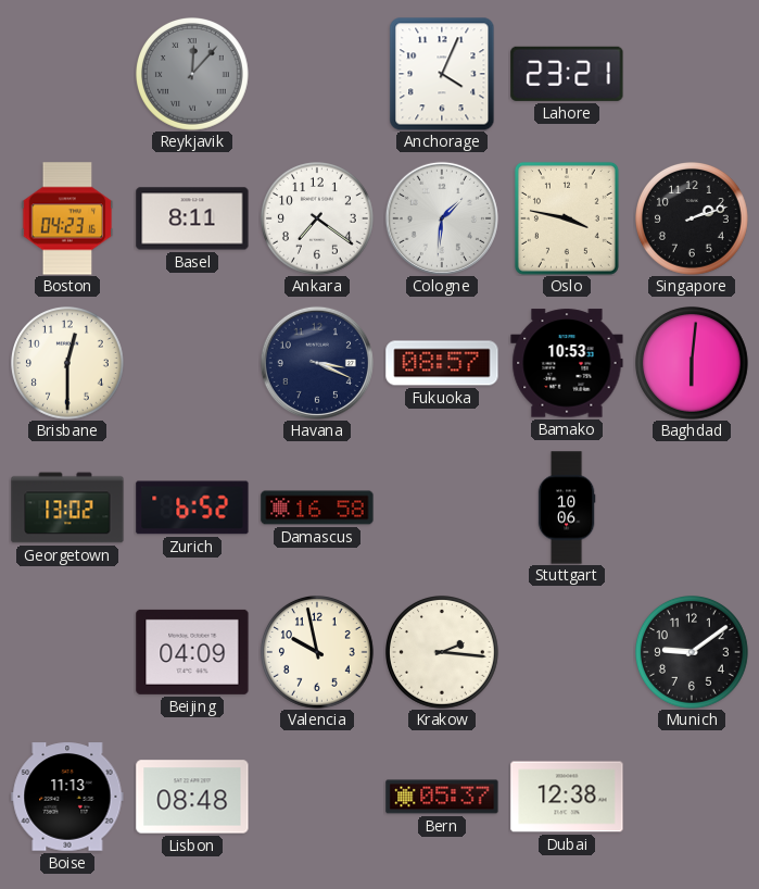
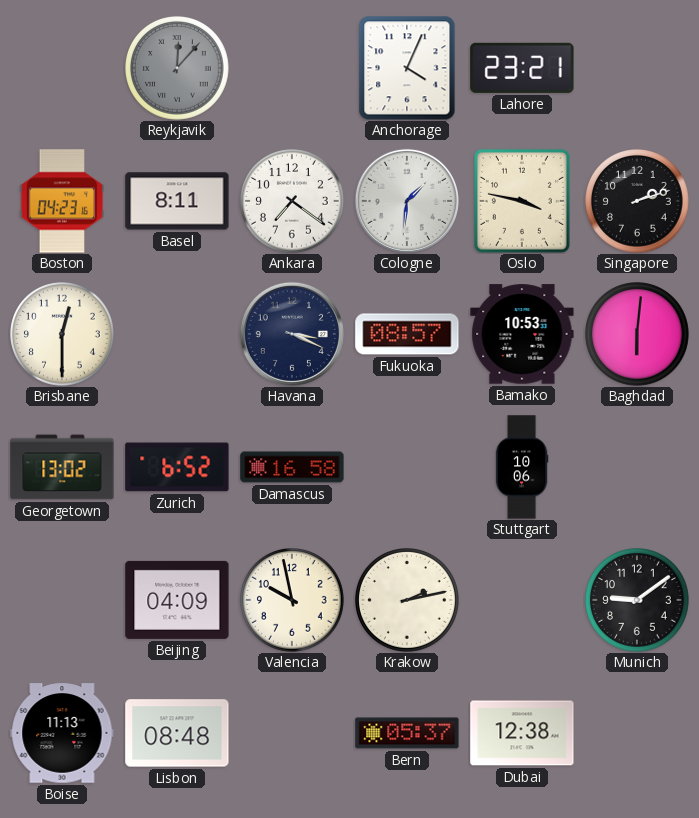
Krakow: 2:16 -> 2:13
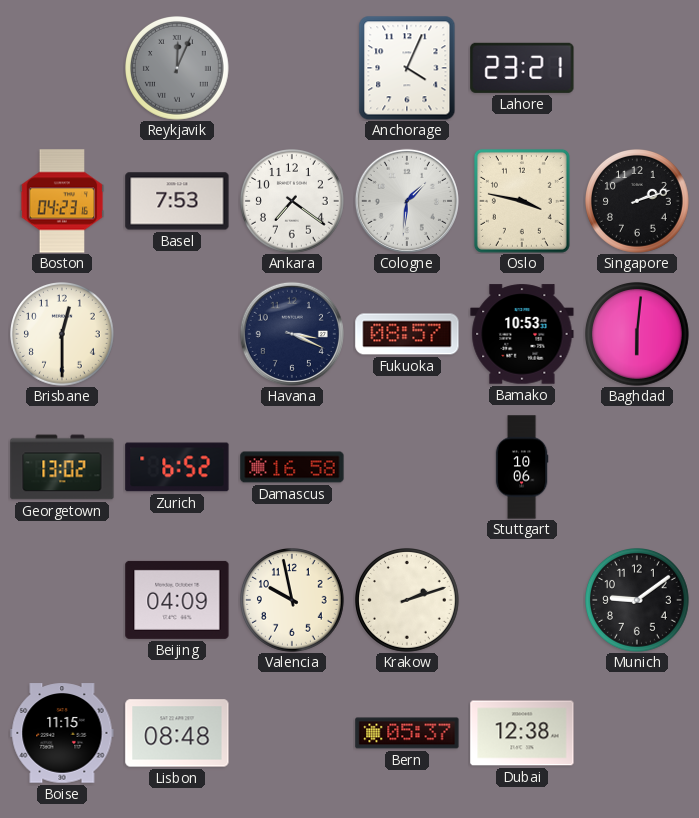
Reykjavik: 12:07 -> 12:04
Basel: 8:11 -> 7:53
Krakow: 2:13 -> 2:12
Boise: 11:13 -> 11:15
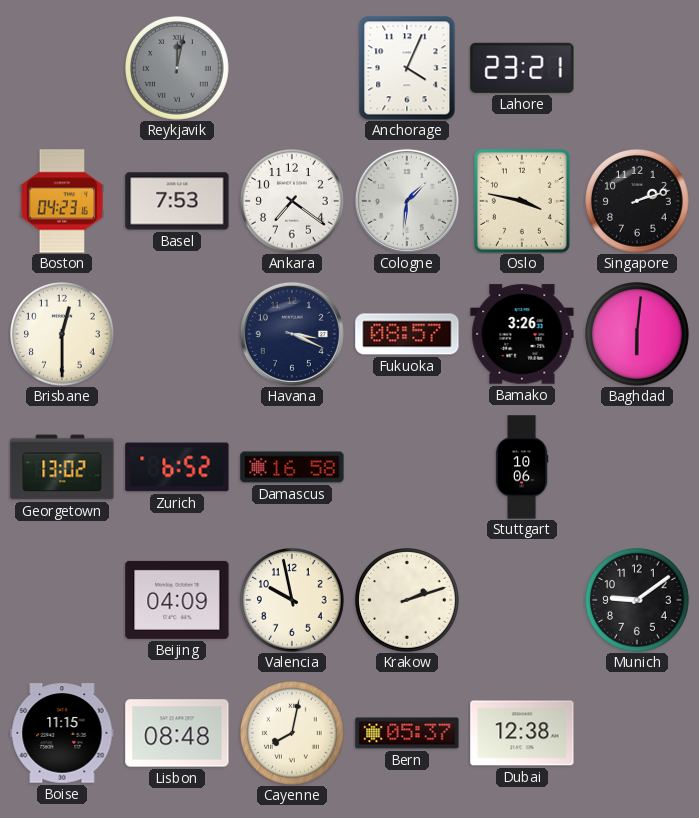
Reykjavik: 12:04 -> 12:02
Bamako: 10:53 -> 3:26
Cayenne: none -> 8:02
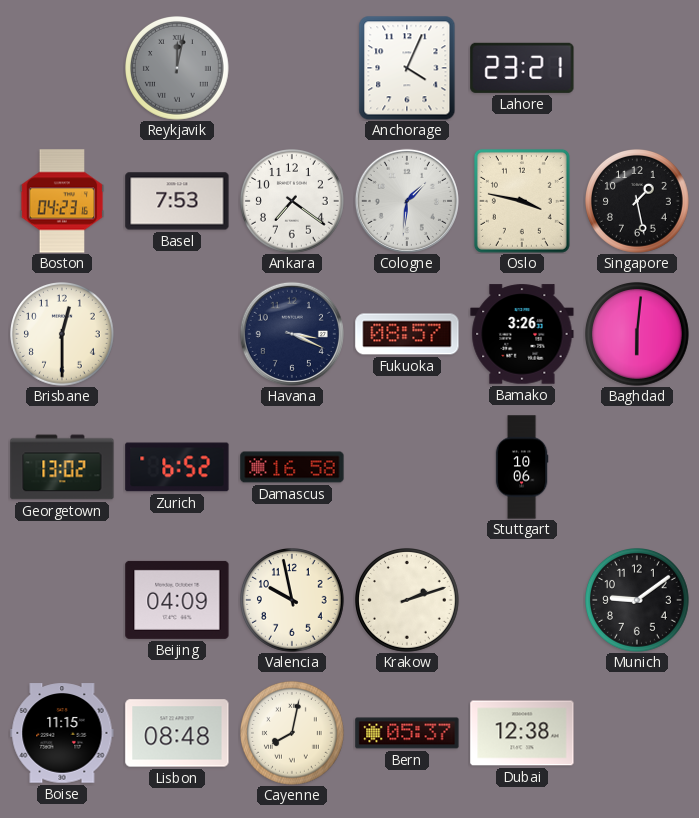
Singapore: 2:12 -> 1:28
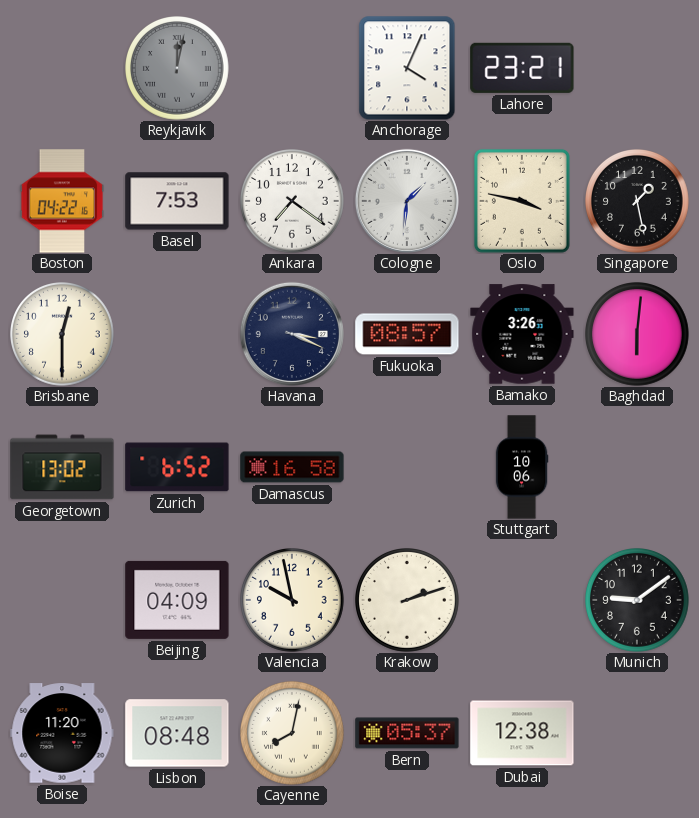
Boston: 04:23 -> 04:22
Boise: 11:15 -> 11:20
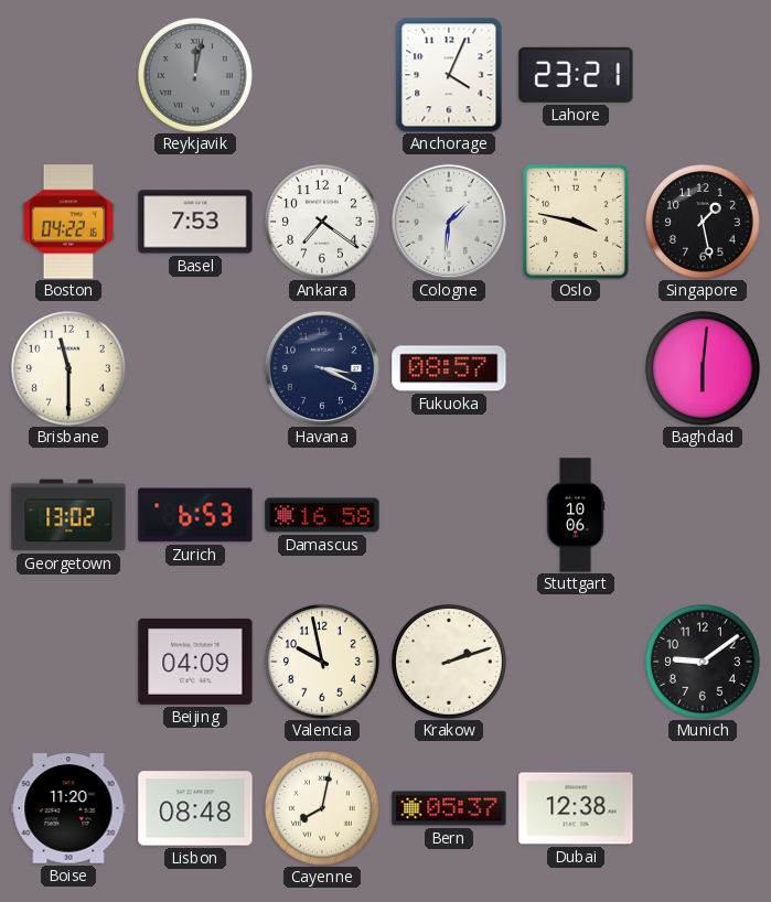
Brisbane: 12:30 -> 11:30
Bamako: 3:26 -> none
Zurich: 6:52 -> 6:53
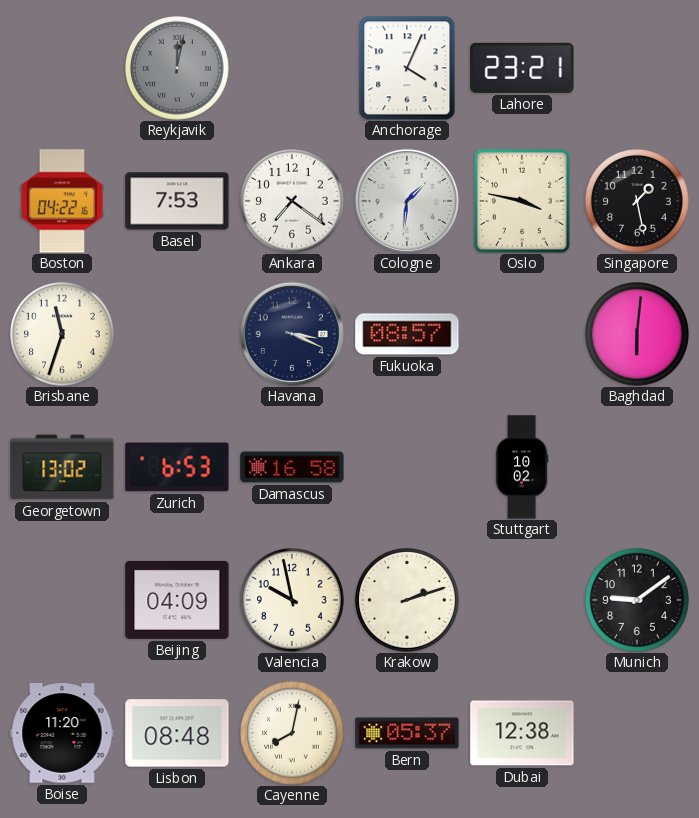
Brisbane: 11:30 -> 11:33
Stuttgart: 10:06 -> 10:02
